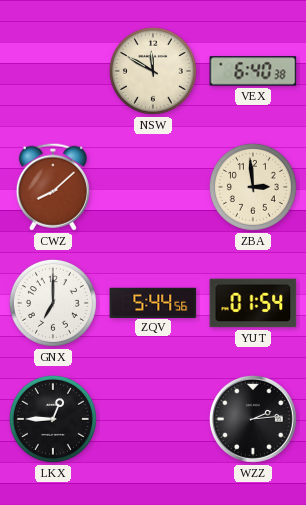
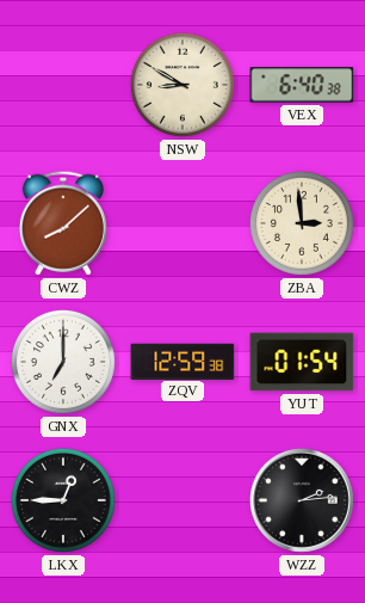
NSW: 11:50 -> 8:50
ZQV: 5:44 -> 12:59
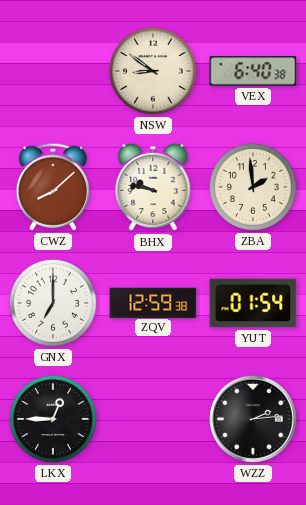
NSW: 8:50 -> 8:51
BHX: none -> 9:47
ZBA: 2:59 -> 1:59
